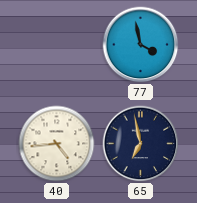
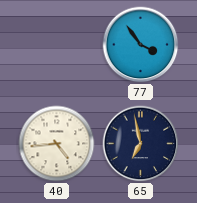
77: 3:58 -> 3:54
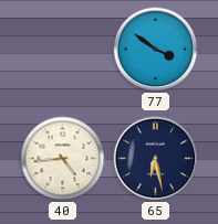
77: 3:54 -> 3:51
65: 6:58 -> 6:28
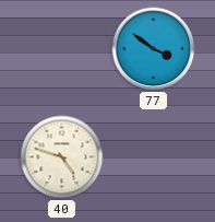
40: 4:44 -> 4:48
65: 6:28 -> none
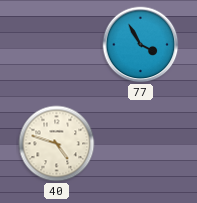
77: 3:51 -> 3:55
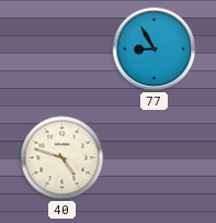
77: 3:55 -> 8:55
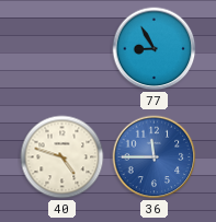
36: none -> 11:45
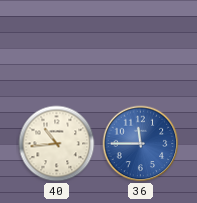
77: 8:55 -> none
40: 4:48 -> 10:44
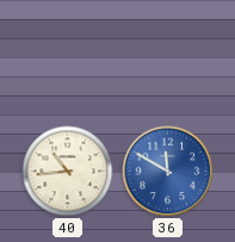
36: 11:45 -> 11:50
